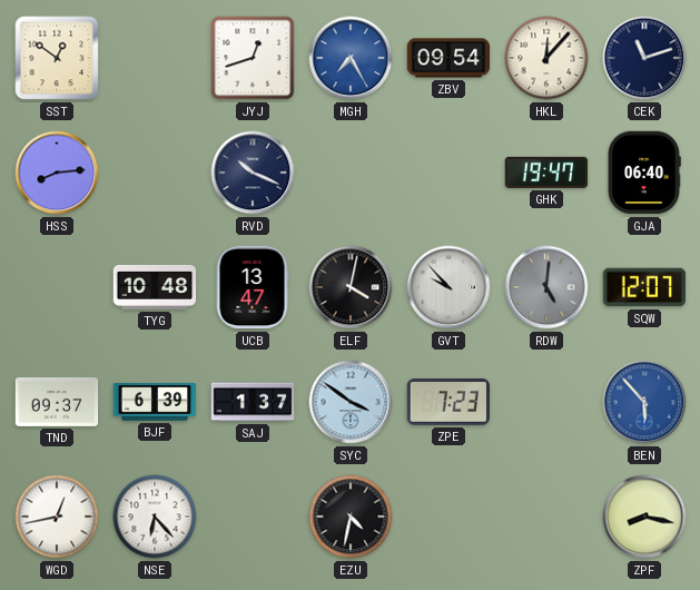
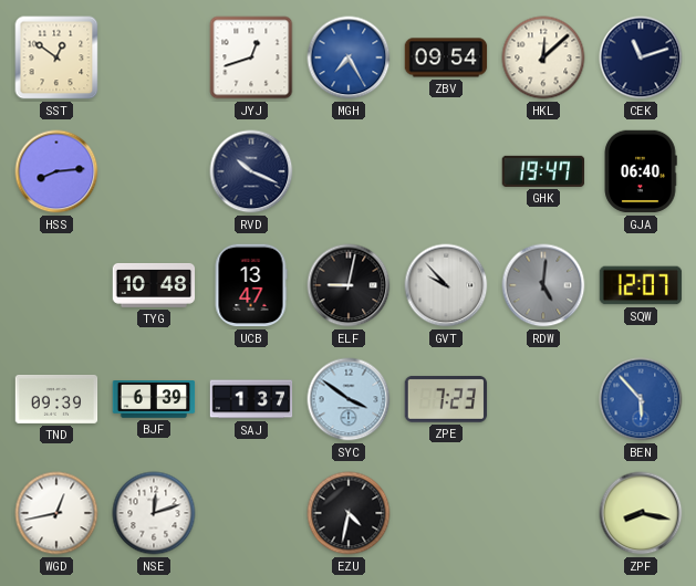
HKL: 12:07 -> 12:08
ELF: 4:02 -> 9:02
TND: 09:37 -> 09:39
NSE: 6:23 -> 12:12
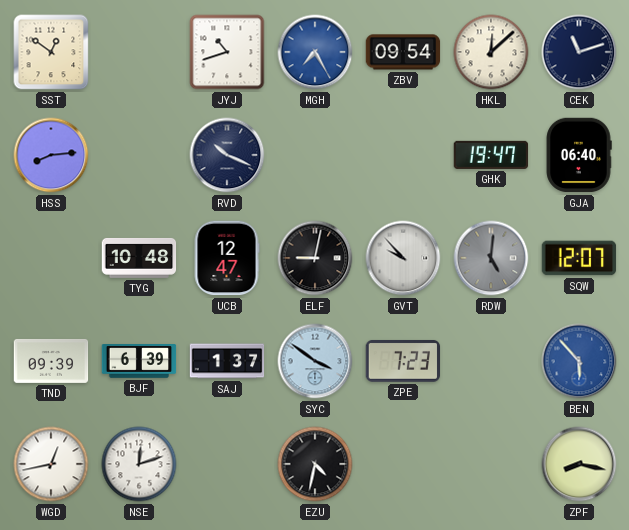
JYJ: 12:42 -> 10:42
UCB: 13:47 -> 12:47
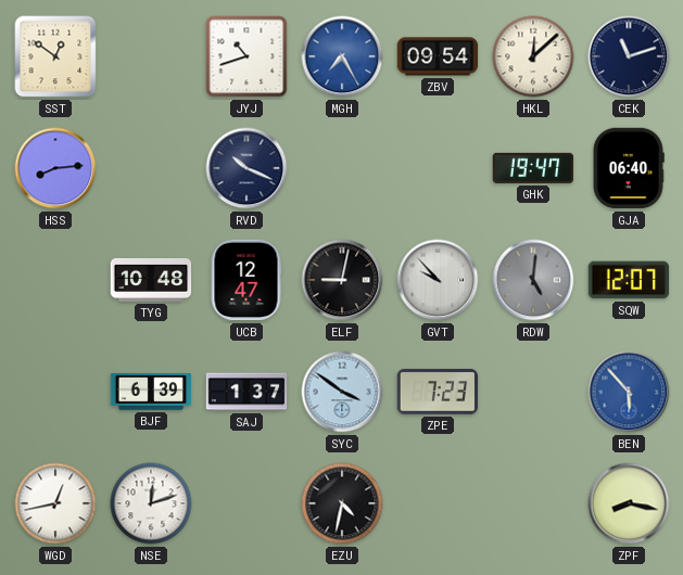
TND: 09:39 -> none
